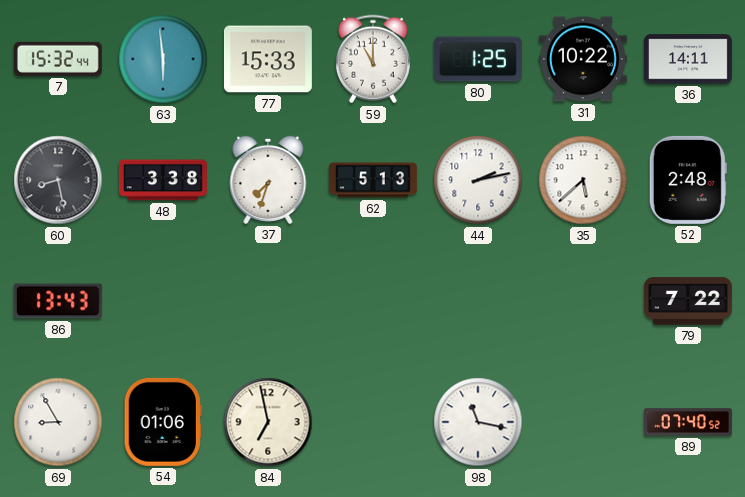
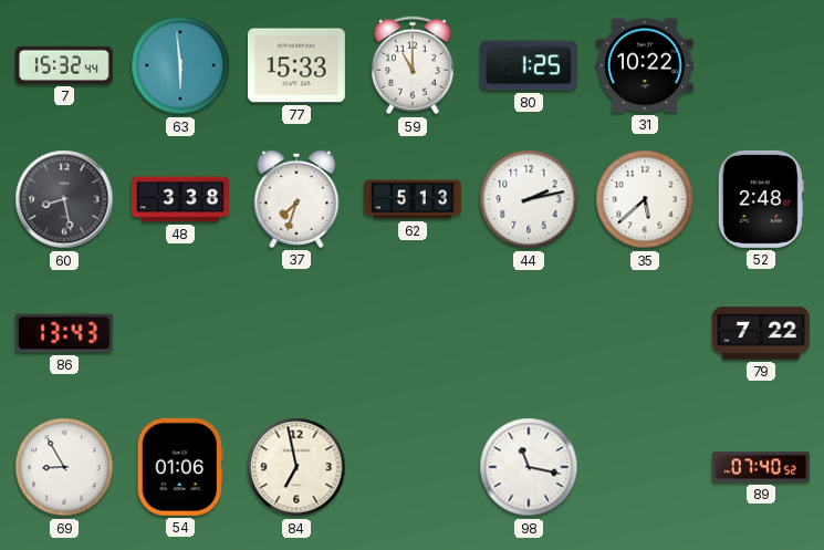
36: 14:11 -> none
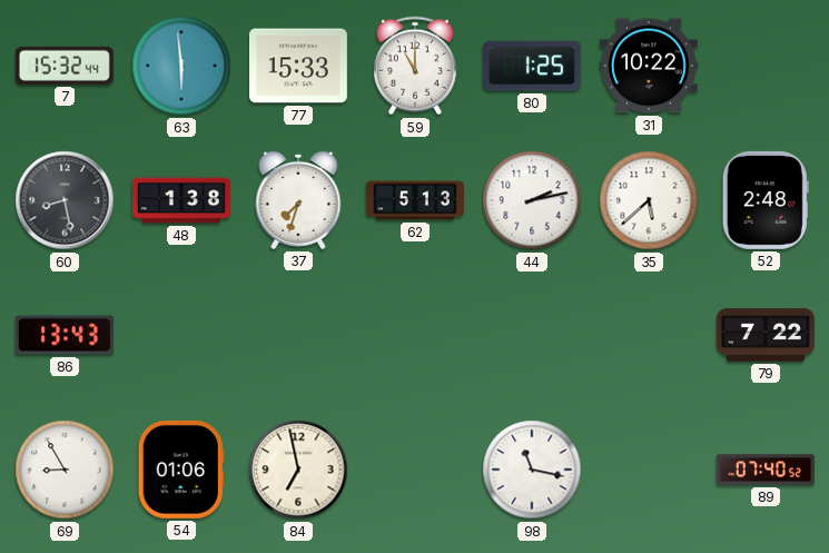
48: 3:38 -> 1:38
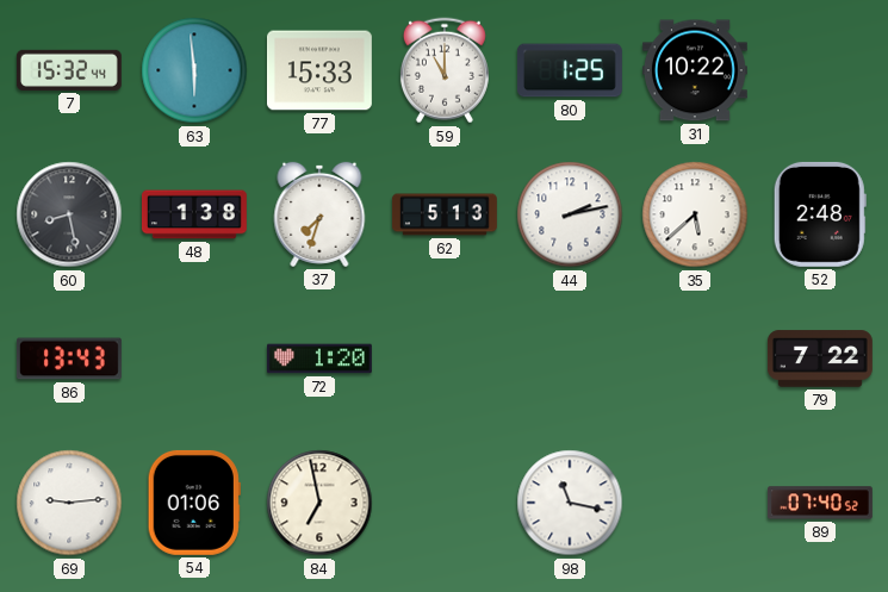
72: none -> 1:20
69: 8:55 -> 9:14
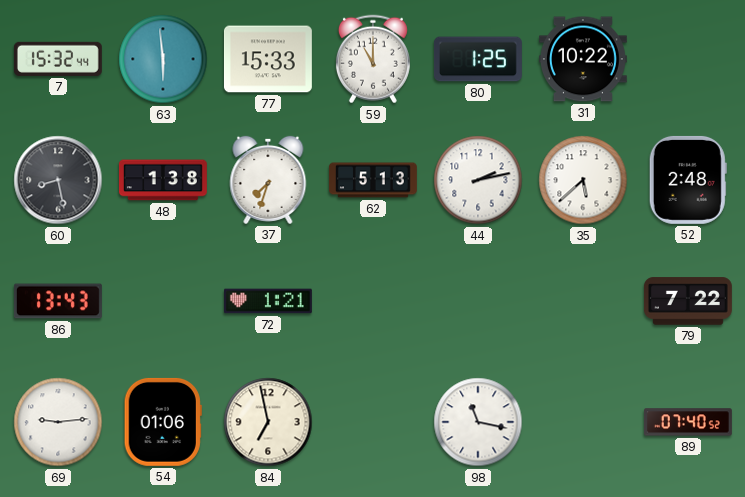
72: 1:20 -> 1:21
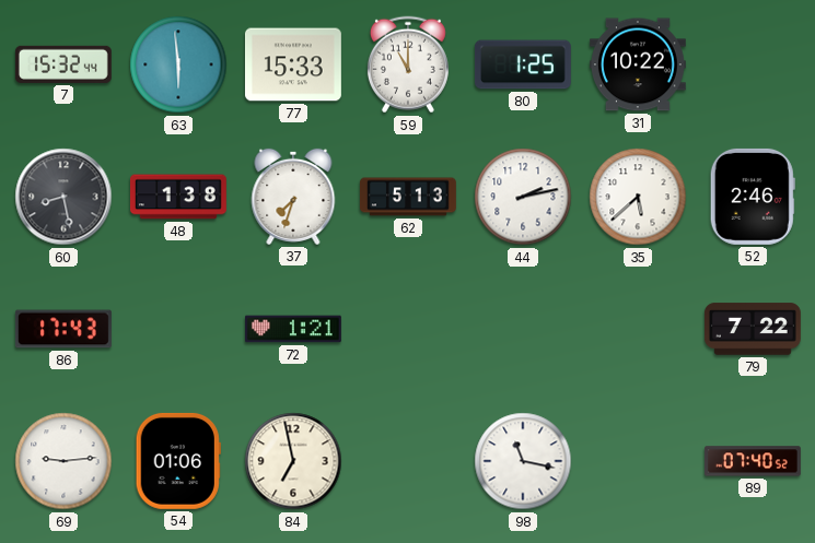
52: 2:48 -> 2:46
86: 13:43 -> 17:43
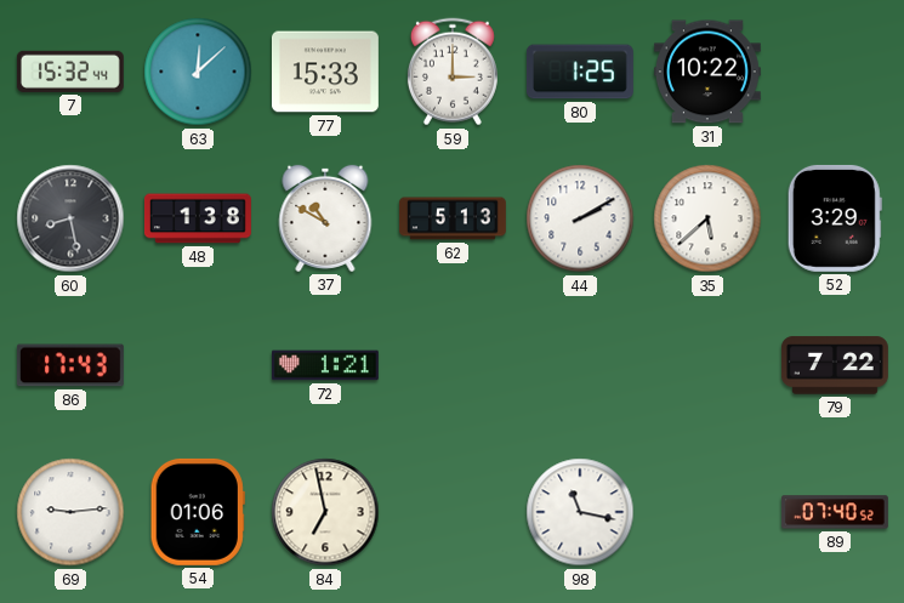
63: 5:59 -> 12:08
59: 11:00 -> 3:00
37: 7:33 -> 10:50
44: 2:13 -> 2:10
52: 2:46 -> 3:29
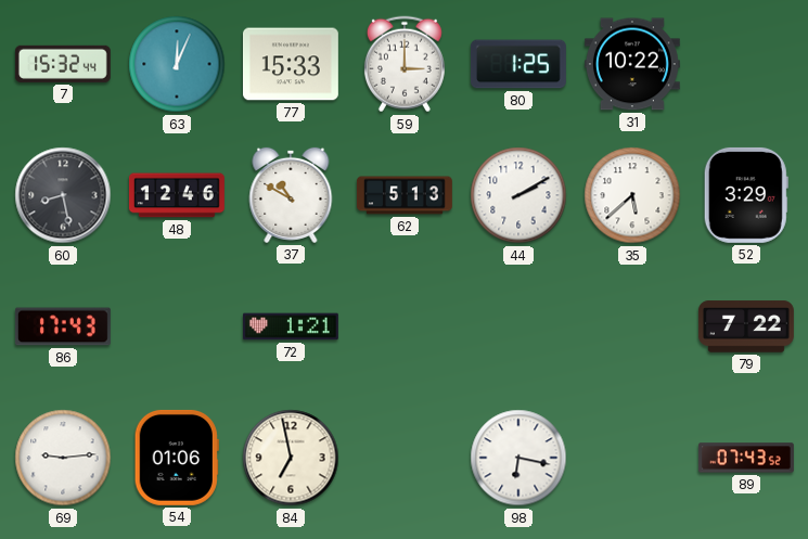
63: 12:08 -> 12:04
48: 1:38 -> 12:46
98: 11:17 -> 6:17
89: 07:40 -> 07:43
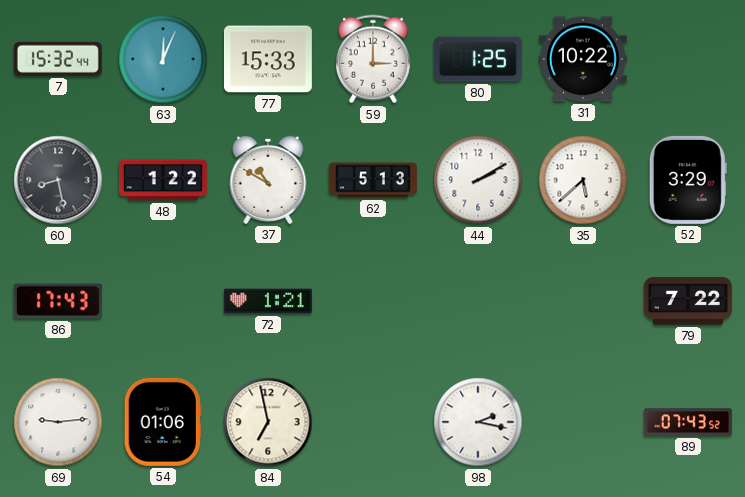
48: 12:46 -> 1:22
98: 6:17 -> 2:17
